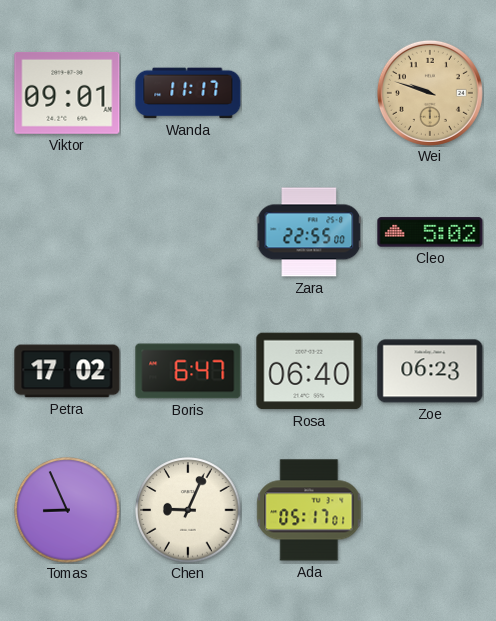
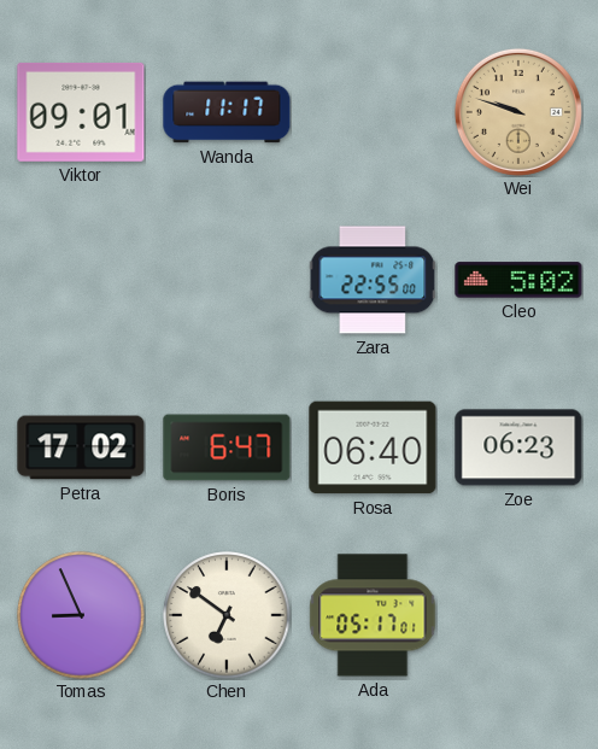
Chen: 9:04 -> 6:51
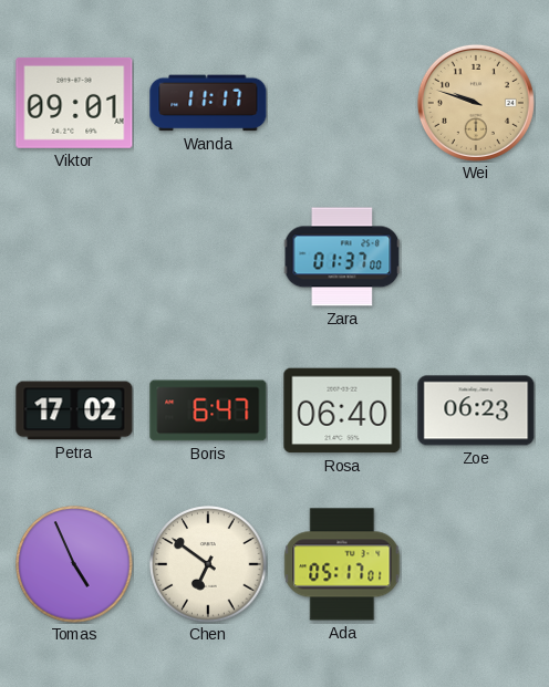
Zara: 22:55 -> 01:37
Cleo: 5:02 -> none
Tomas: 8:56 -> 4:56
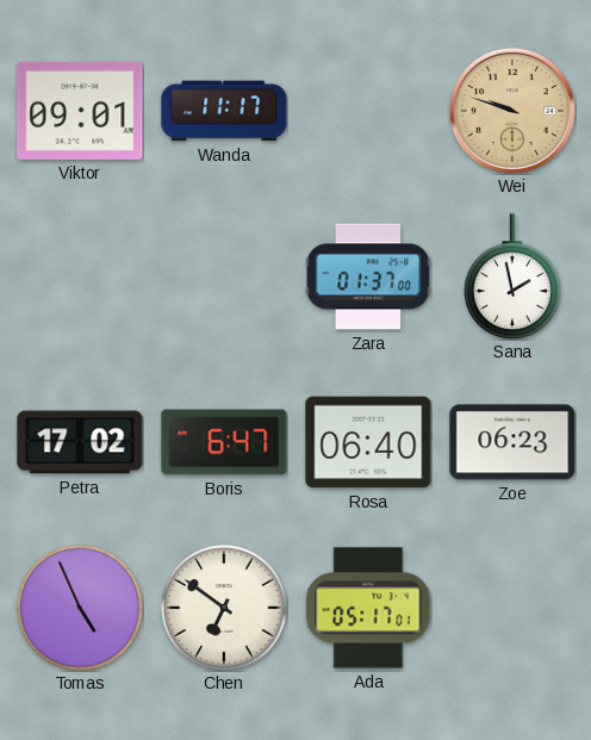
Sana: none -> 1:58
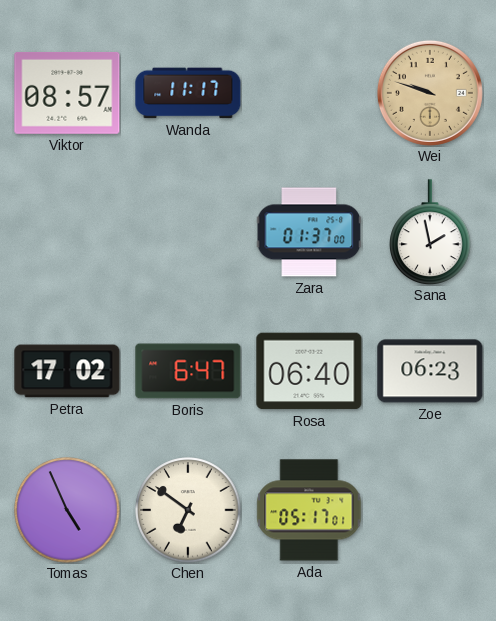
Viktor: 09:01 -> 08:57
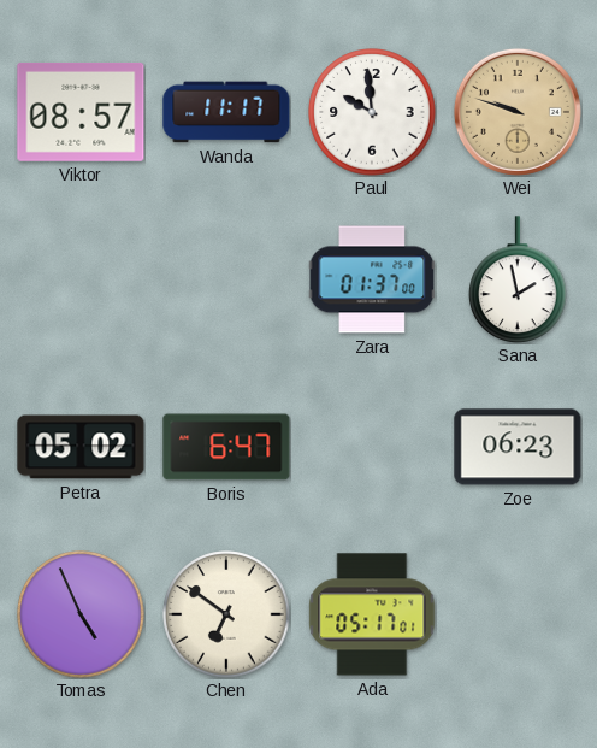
Paul: none -> 9:59
Petra: 17:02 -> 05:02
Rosa: 06:40 -> none
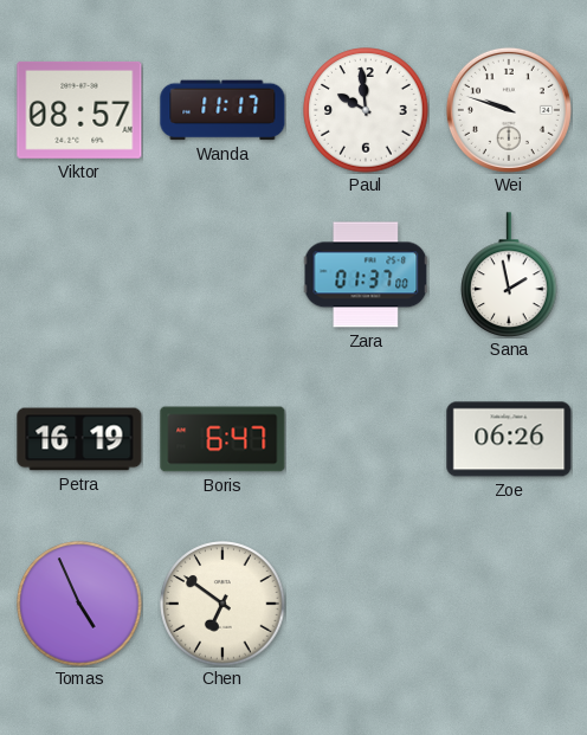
Wei dial: champagne -> white
Petra: 05:02 -> 16:19
Zoe: 06:23 -> 06:26
Ada: 05:17 -> none
